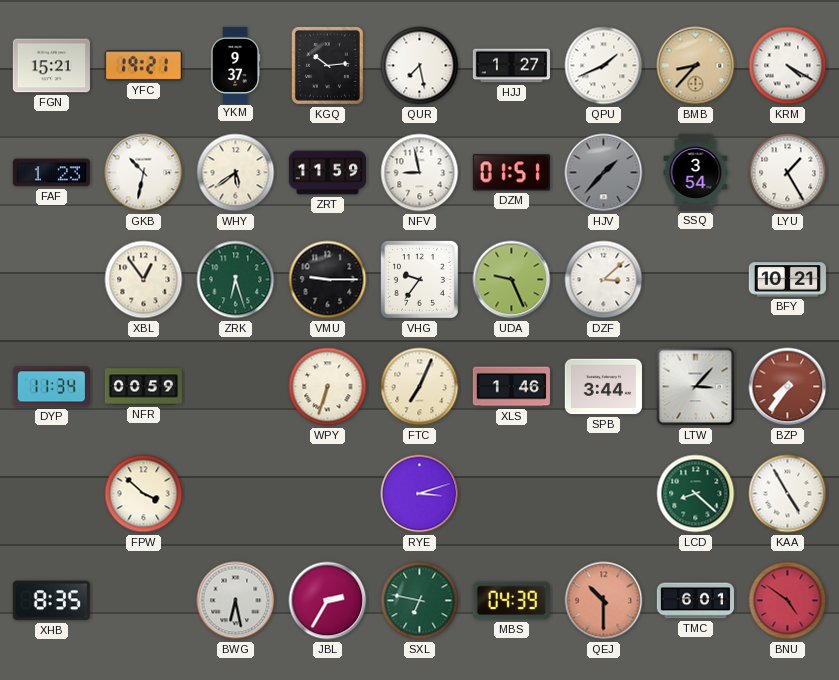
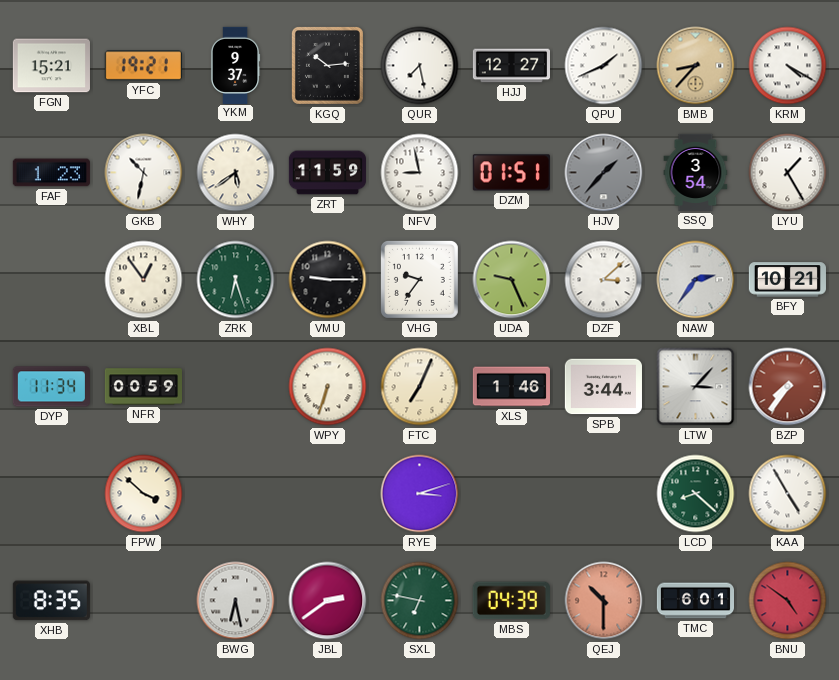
HJJ: 1:27 -> 12:27
NAW: none -> 2:36
JBL: 2:35 -> 2:39
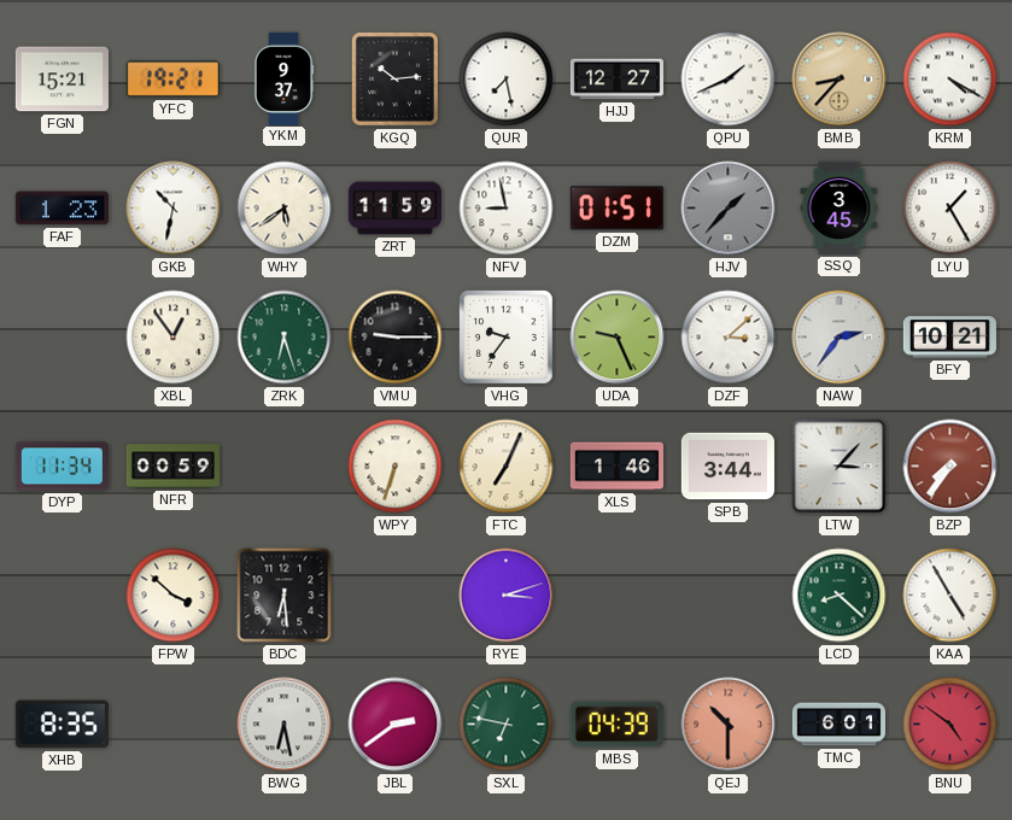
SSQ: 3:54 -> 3:45
BDC: none -> 6:29
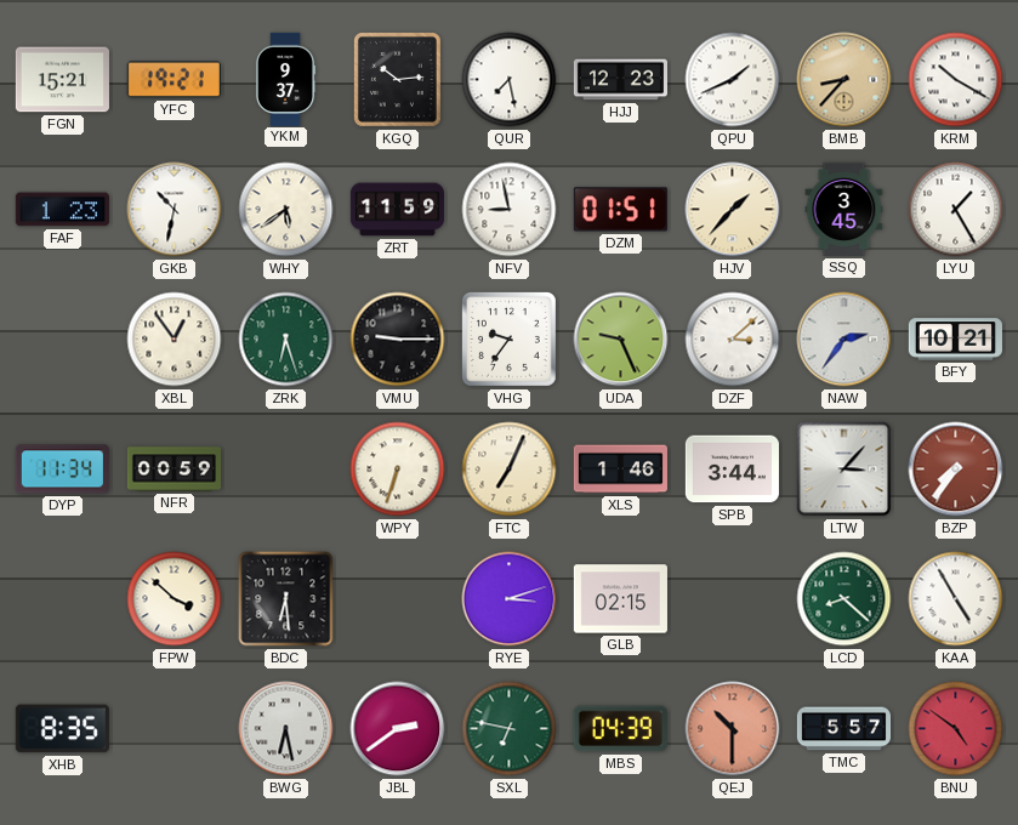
HJJ: 12:27 -> 12:23
KRM: 4:20 -> 10:20
HJV dial: grey -> cream
GLB: none -> 02:15
TMC: 6:01 -> 5:57
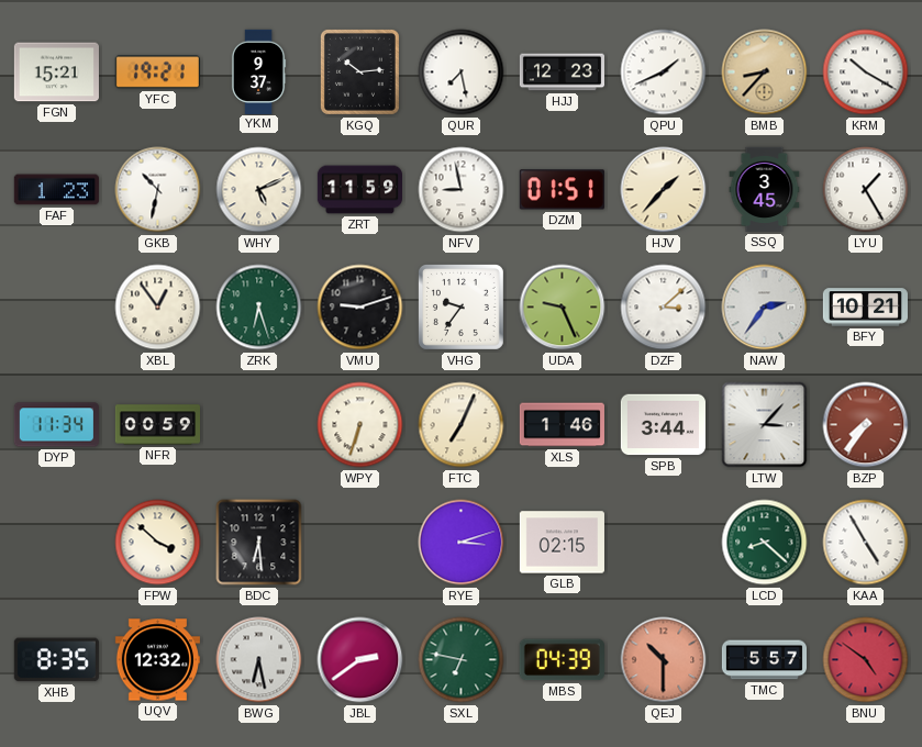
WHY: 5:39 -> 5:11
VMU: 9:15 -> 9:12
UQV: none -> 12:32
